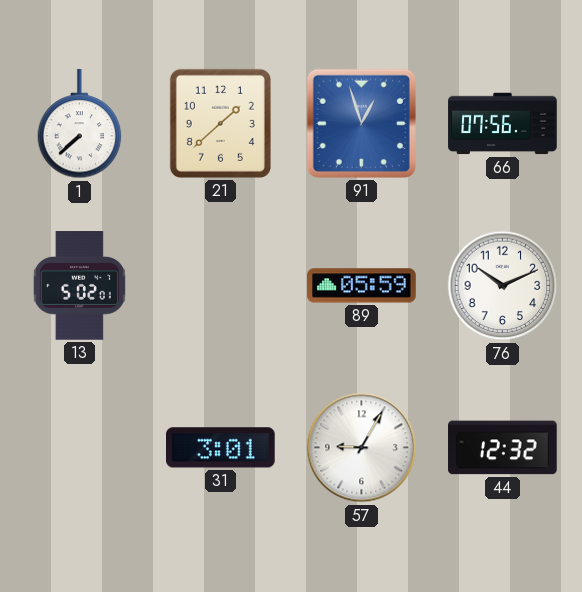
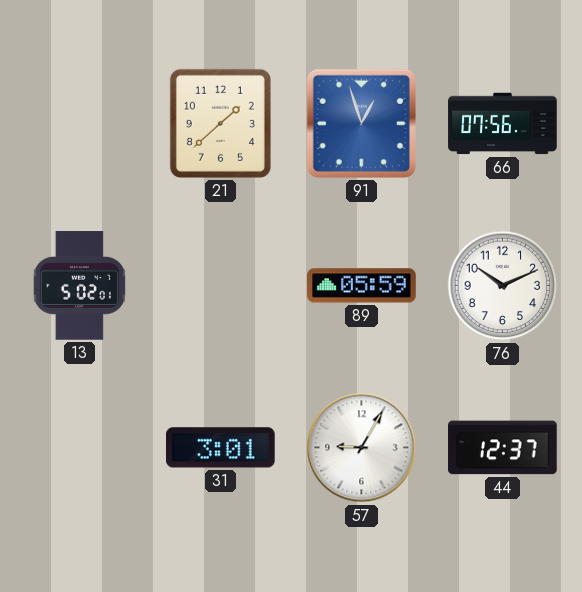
1: 7:38 -> none
44: 12:32 -> 12:37
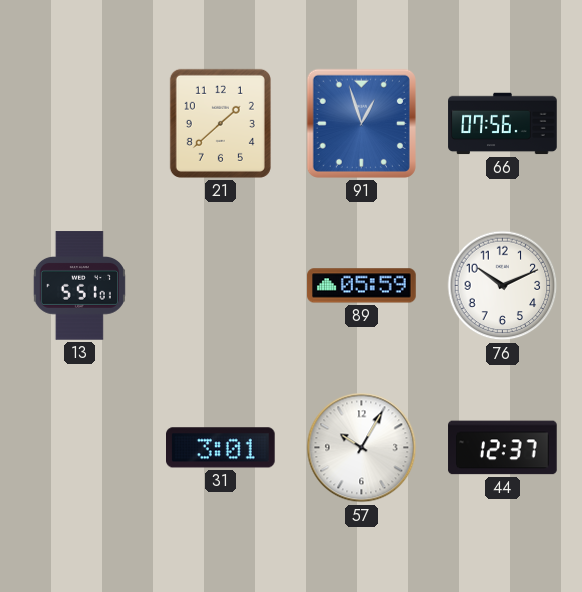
13: 5:02 -> 5:51
57: 9:05 -> 10:05
